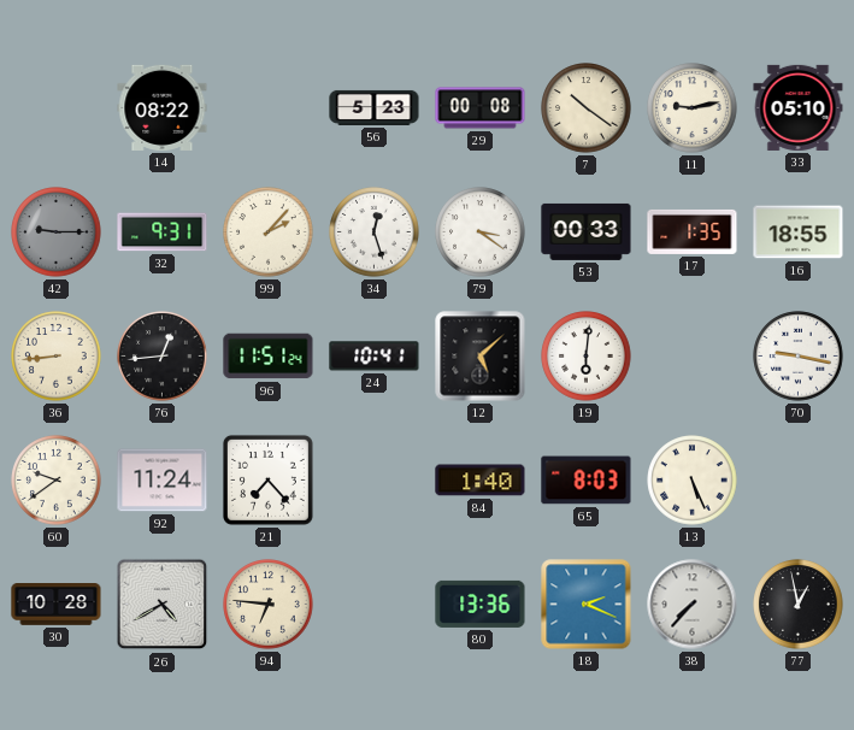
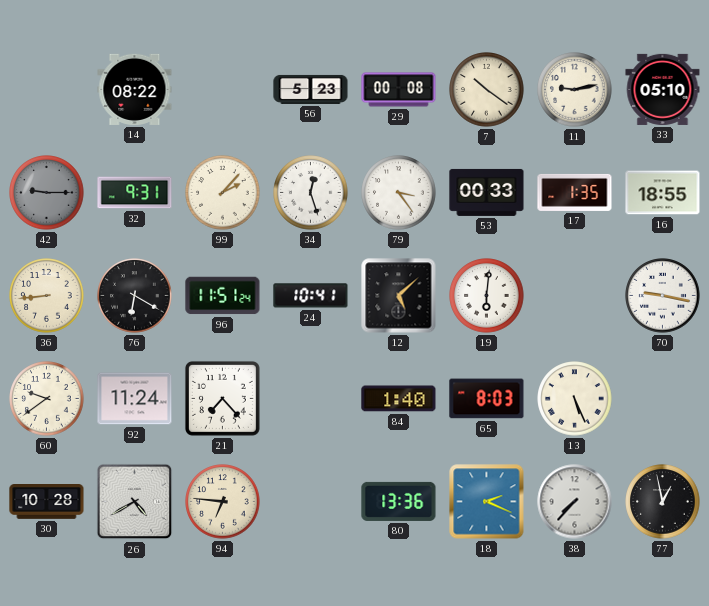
79: 3:21 -> 3:24
76: 12:44 -> 6:20
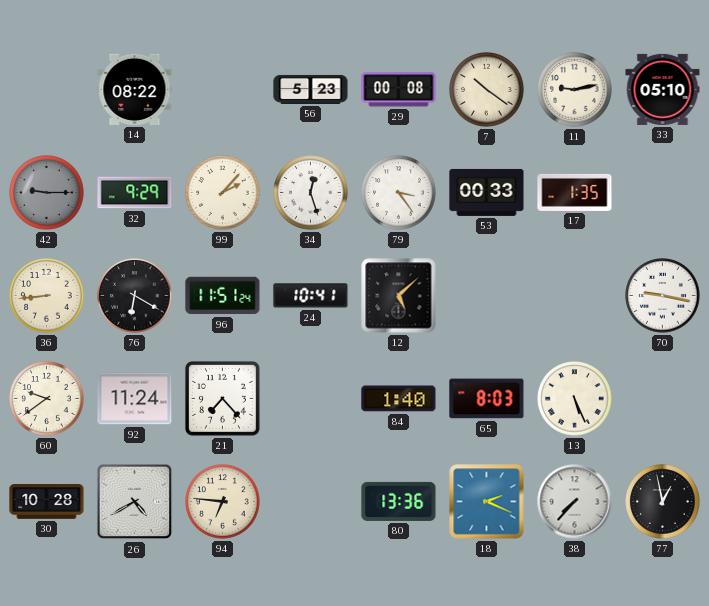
32: 9:31 -> 9:29
16: 18:55 -> none
19: 6:01 -> none
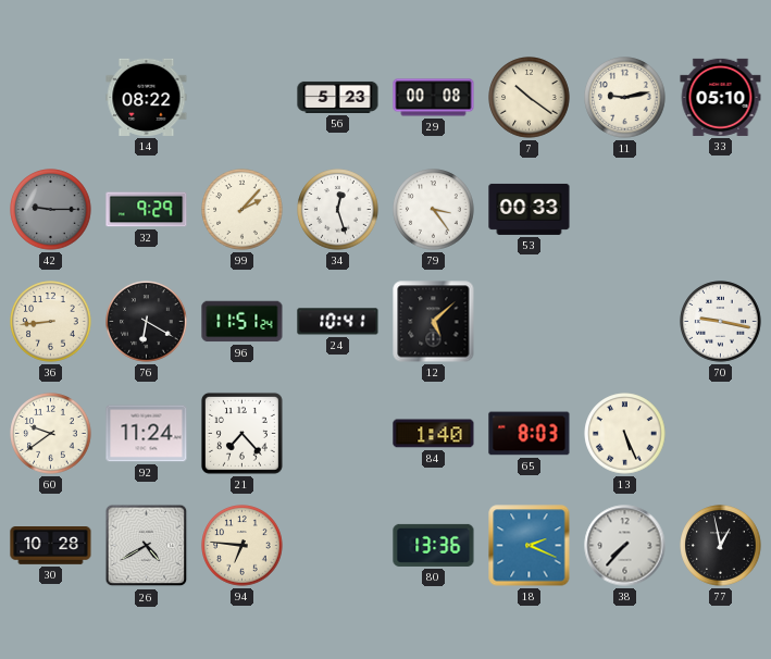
17: 1:35 -> none
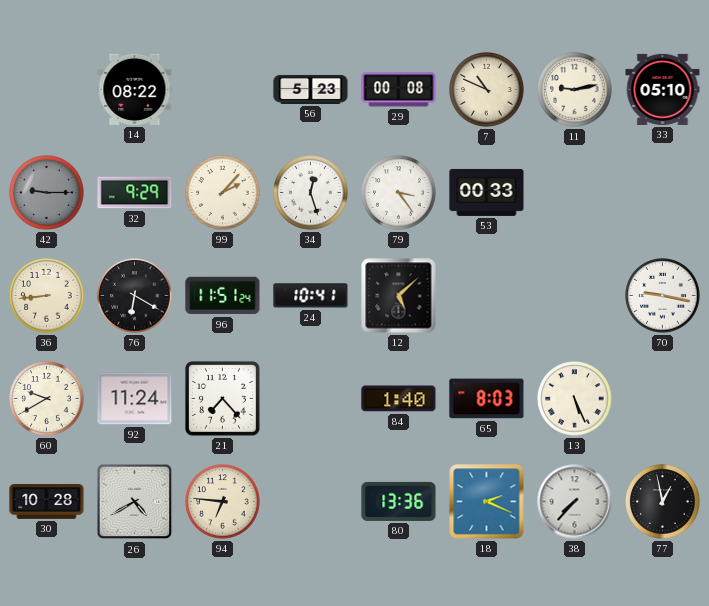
7: 10:21 -> 10:49
60: 9:39 -> 9:40
